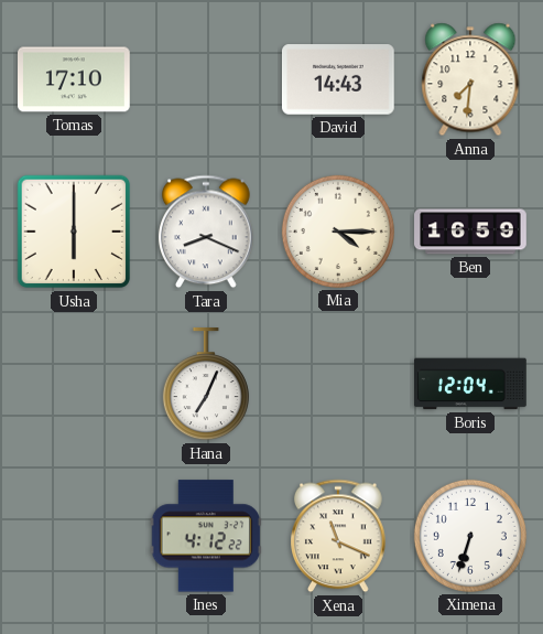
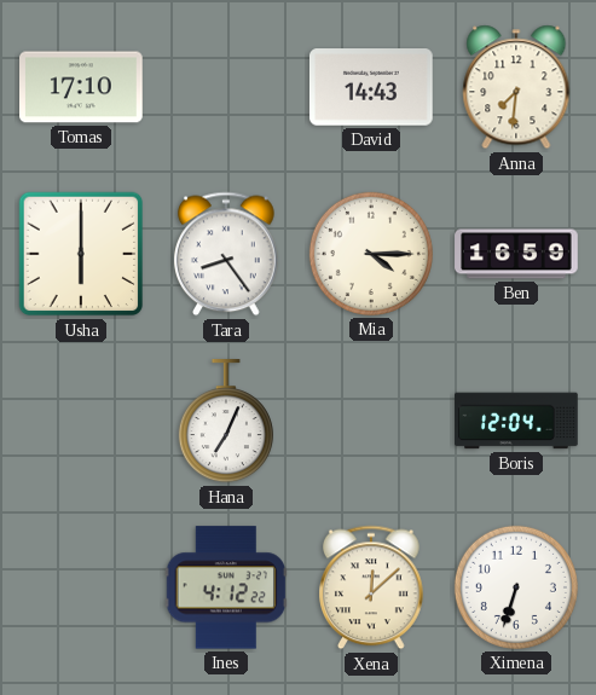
Tara: 8:19 -> 8:24
Xena: 11:19 -> 12:08
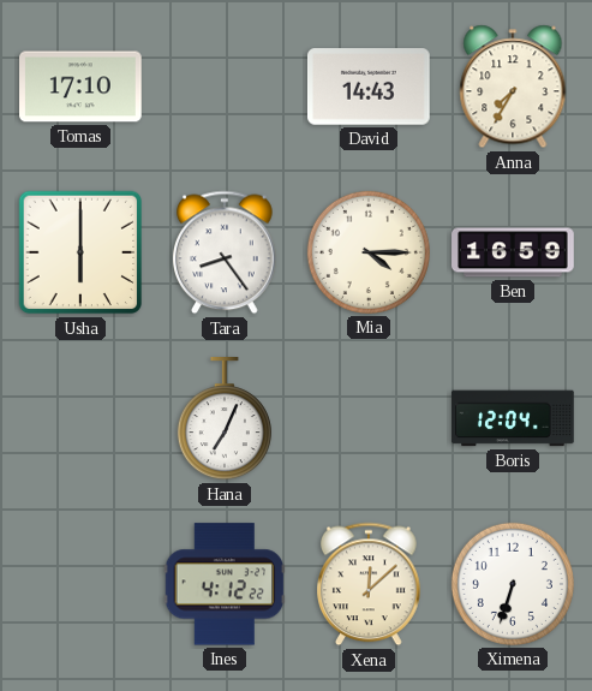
Anna: 7:31 -> 7:35
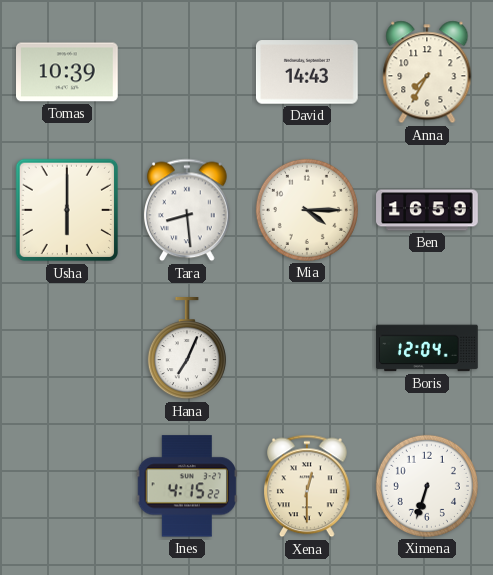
Tomas: 17:10 -> 10:39
Tara: 8:24 -> 8:29
Ines: 4:12 -> 4:15
Xena: 12:08 -> 12:30
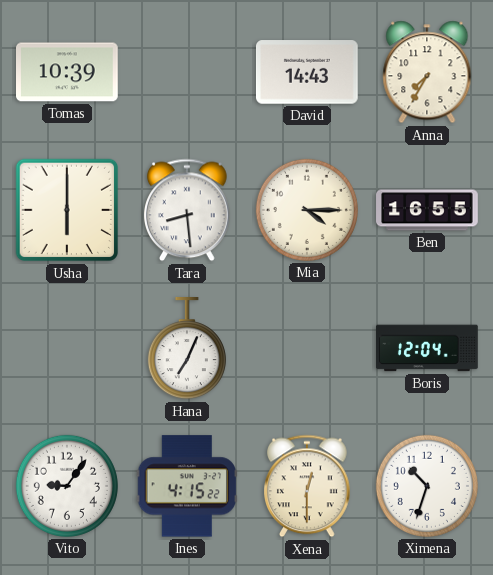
Ben: 16:59 -> 16:55
Vito: none -> 9:06
Ximena: 6:33 -> 10:33
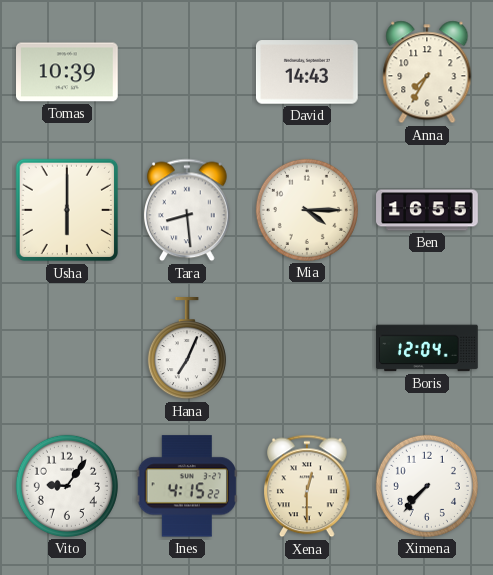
Ximena: 10:33 -> 7:37
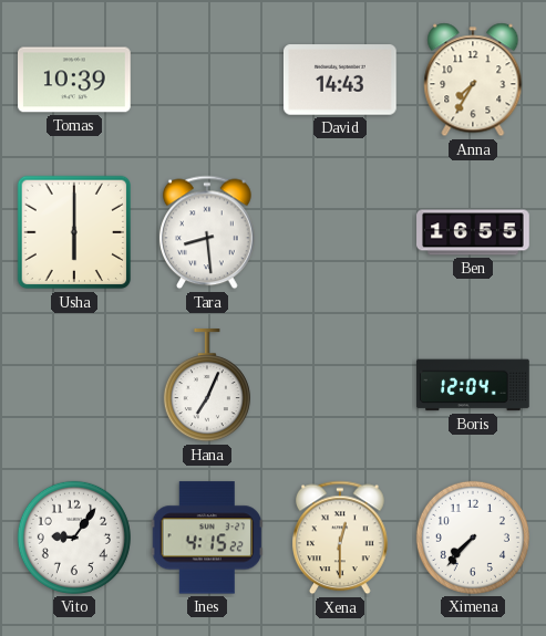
Mia: 4:15 -> none
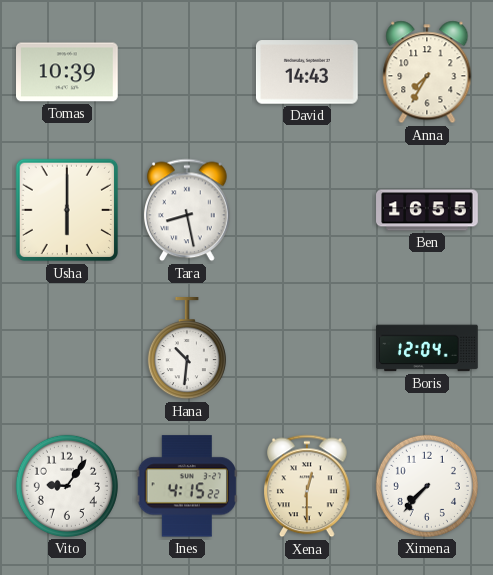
Tara: 8:29 -> 8:28
Hana: 7:04 -> 10:31
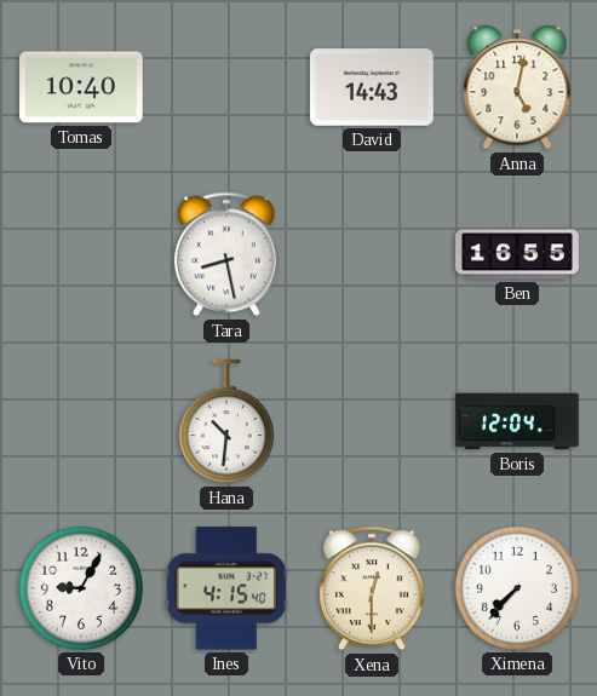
Tomas: 10:39 -> 10:40
Anna: 7:35 -> 5:02
Usha: 6:00 -> none
Vito: 9:06 -> 9:05
Ines: 4:15:22 -> 4:15:40
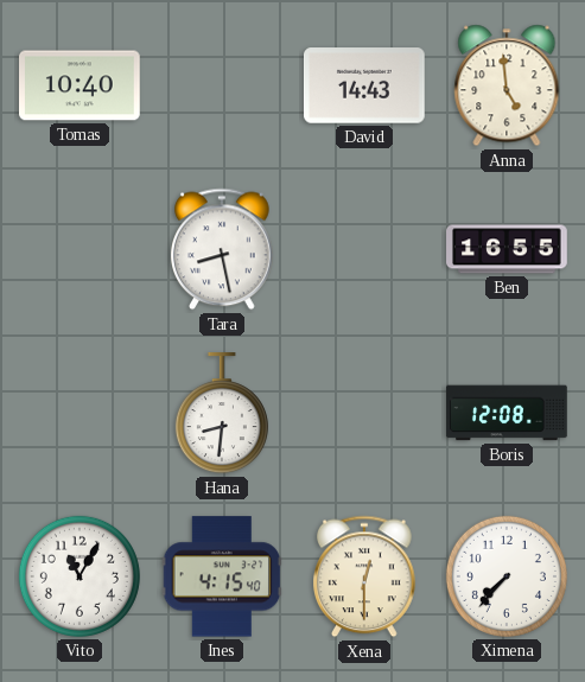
Anna: 5:02 -> 4:59
Hana: 10:31 -> 8:31
Boris: 12:04 -> 12:08
Vito: 9:05 -> 11:05
